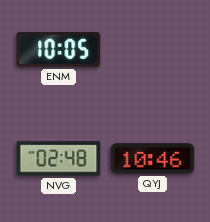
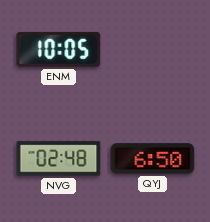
QYJ: 10:46 -> 6:50
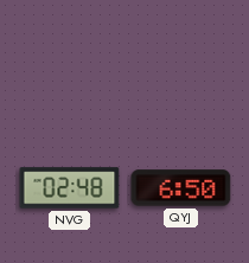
ENM: 10:05 -> none
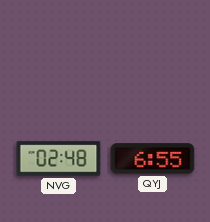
QYJ: 6:50 -> 6:55
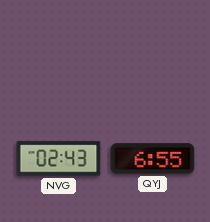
NVG: 02:48 -> 02:43
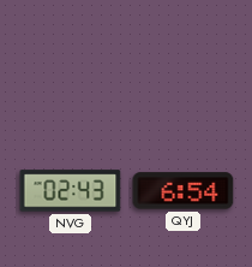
QYJ: 6:55 -> 6:54
